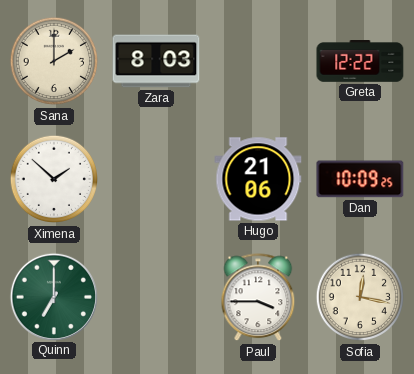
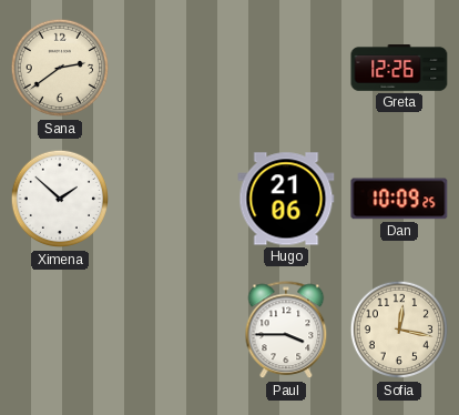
Sana: 2:00 -> 2:39
Zara: 8:03 -> none
Greta: 12:22 -> 12:26
Quinn: 7:00 -> none
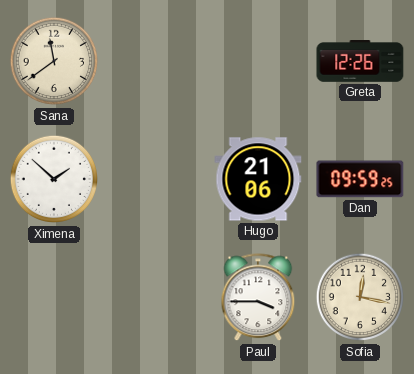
Sana: 2:39 -> 11:39
Dan: 10:09 -> 09:59
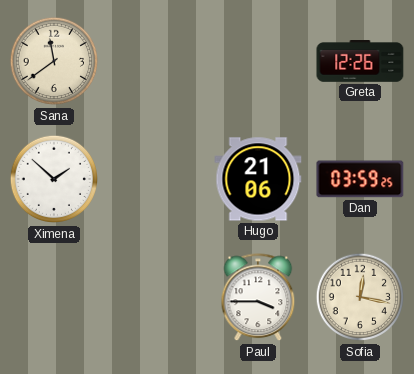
Dan: 09:59 -> 03:59
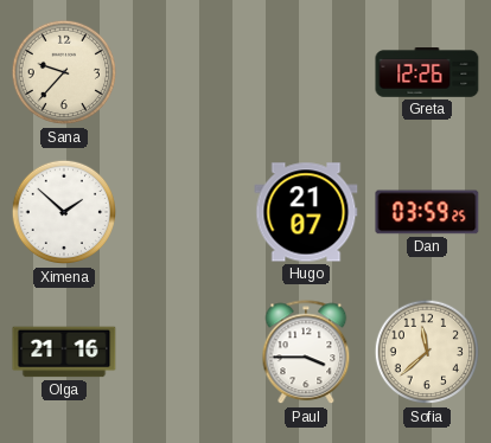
Sana: 11:39 -> 9:37
Hugo: 21:06 -> 21:07
Olga: none -> 21:16
Sofia: 12:17 -> 11:38
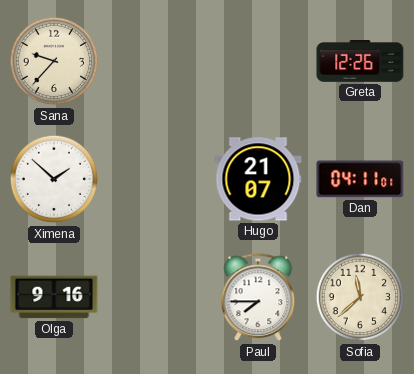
Dan: 03:59 -> 04:11
Olga: 21:16 -> 9:16
Paul: 3:45 -> 7:45
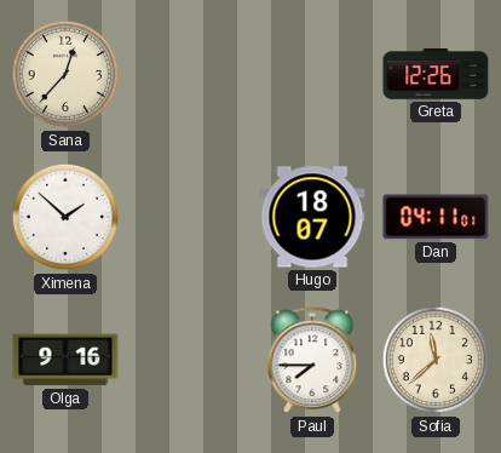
Sana: 9:37 -> 12:37
Hugo: 21:07 -> 18:07
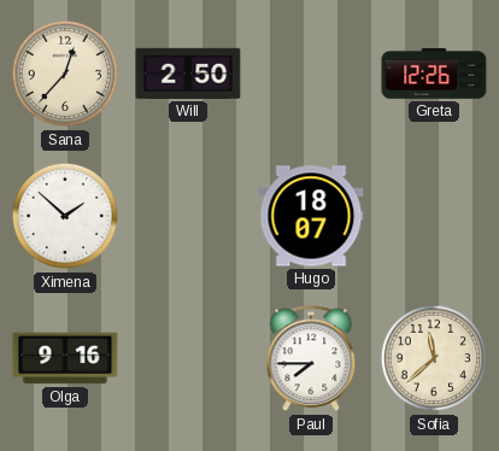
Will: none -> 2:50
Dan: 04:11 -> none
